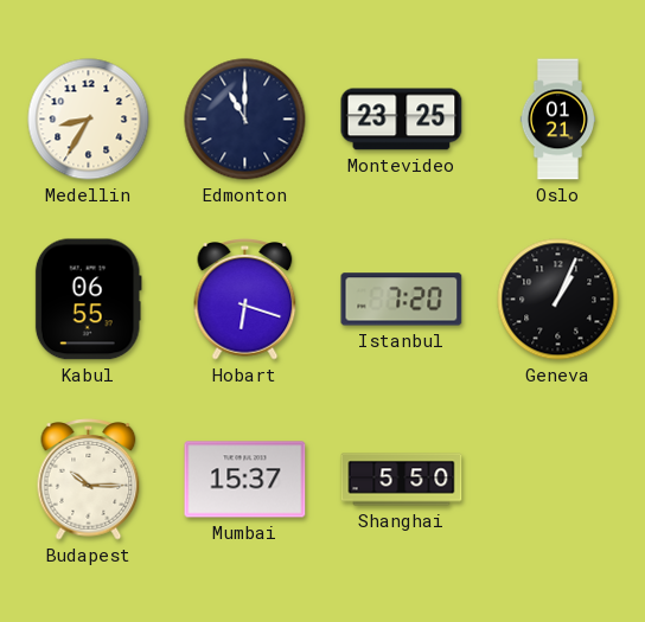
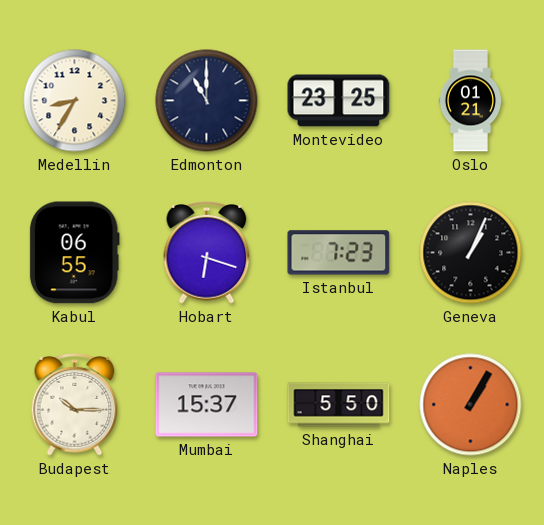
Istanbul: 7:20 -> 7:23
Naples: none -> 1:05
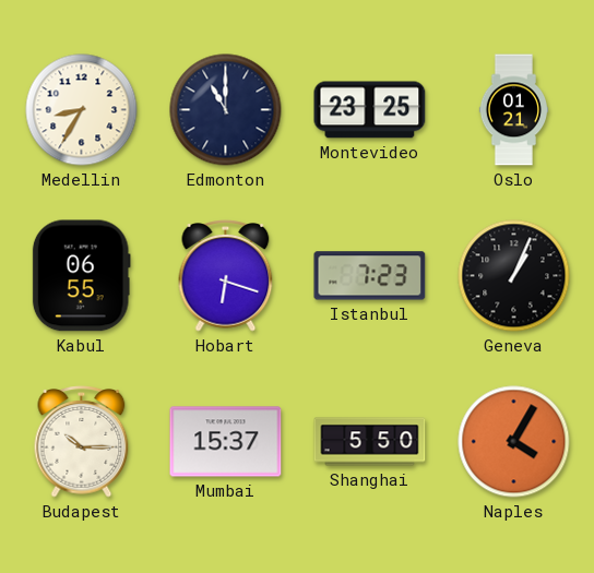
Naples: 1:05 -> 4:05
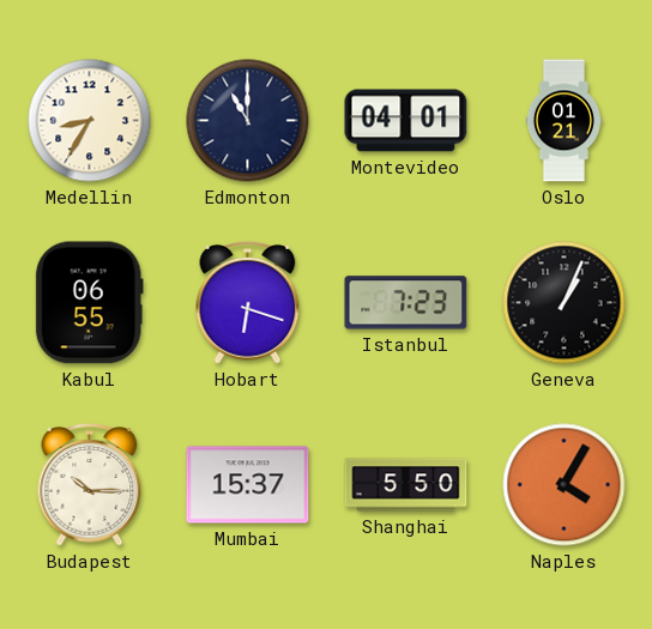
Montevideo: 23:25 -> 04:01
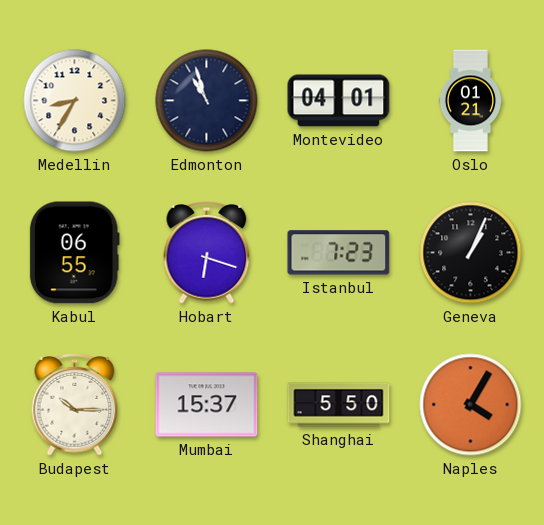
Edmonton: 11:00 -> 10:57
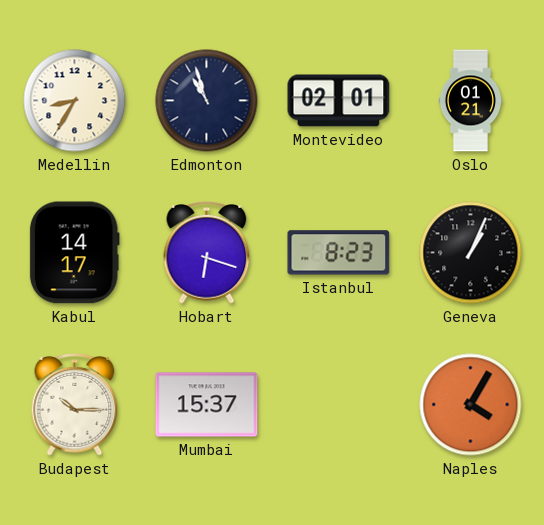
Montevideo: 04:01 -> 02:01
Kabul: 06:55 -> 14:17
Istanbul: 7:23 -> 8:23
Shanghai: 5:50 -> none
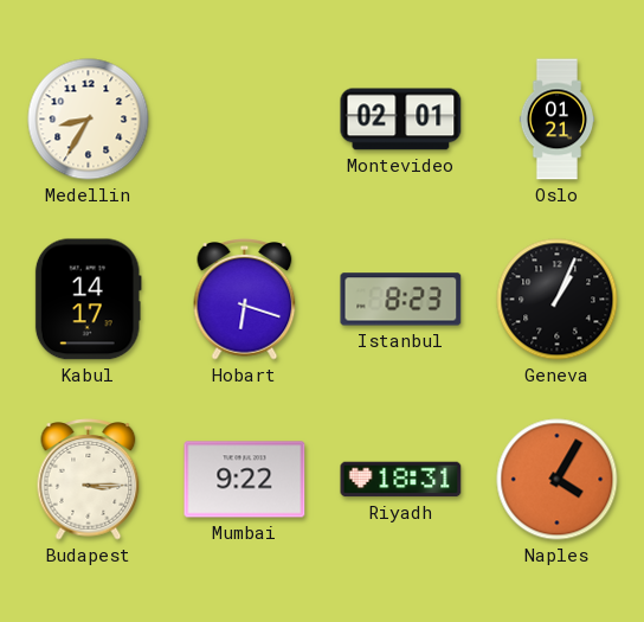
Edmonton: 10:57 -> none
Budapest: 10:15 -> 3:15
Mumbai: 15:37 -> 9:22
Riyadh: none -> 18:31
